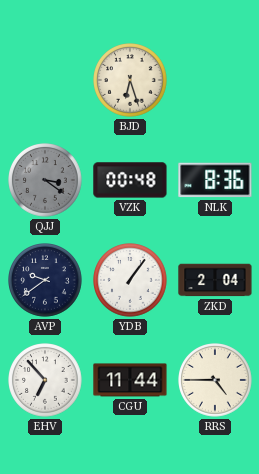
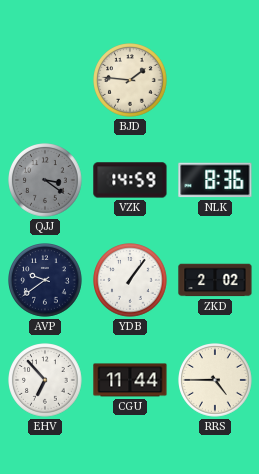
BJD: 6:27 -> 1:46
VZK: 00:48 -> 14:59
ZKD: 2:04 -> 2:02
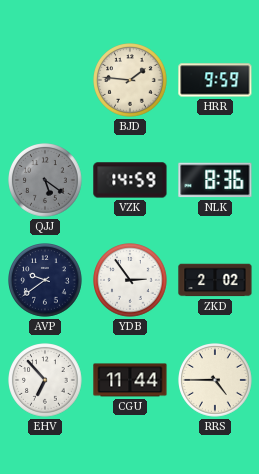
HRR: none -> 9:59
QJJ: 3:21 -> 5:21
YDB: 1:06 -> 2:54
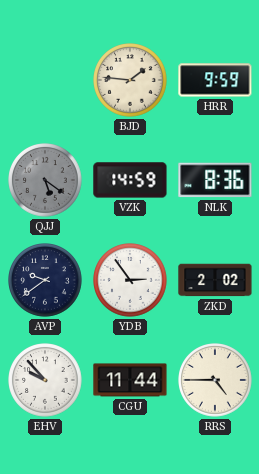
EHV: 6:53 -> 9:53
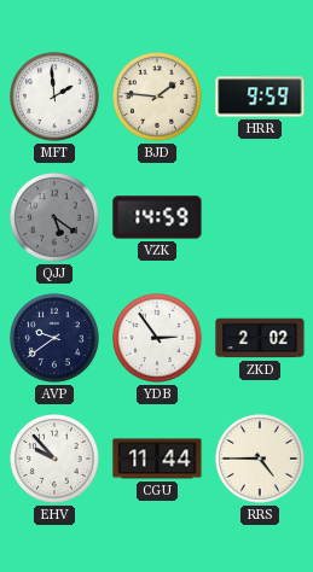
MFT: none -> 1:59
NLK: 8:36 -> none
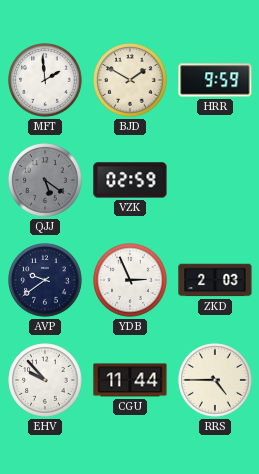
BJD: 1:46 -> 1:50
VZK: 14:59 -> 02:59
YDB: 2:54 -> 2:56
ZKD: 2:02 -> 2:03
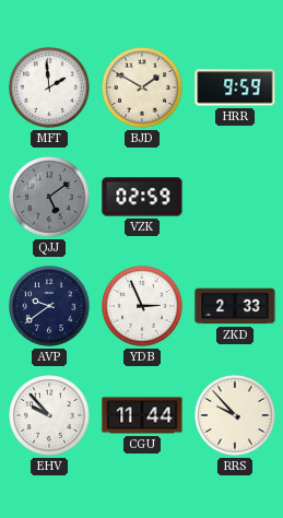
QJJ: 5:21 -> 5:09
ZKD: 2:03 -> 2:33
RRS: 4:45 -> 9:53
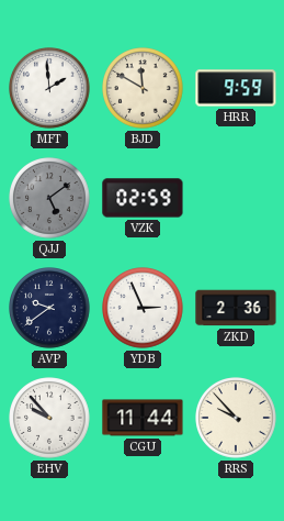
BJD: 1:50 -> 11:50
ZKD: 2:33 -> 2:36
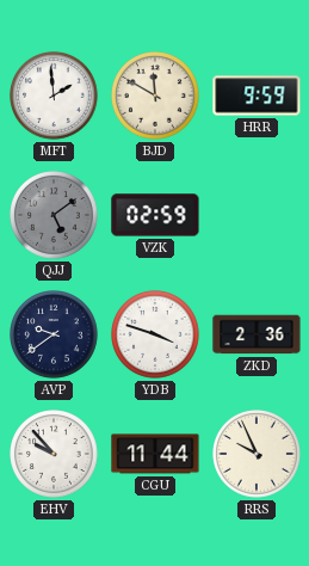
YDB: 2:56 -> 3:48
RRS: 9:53 -> 9:56
